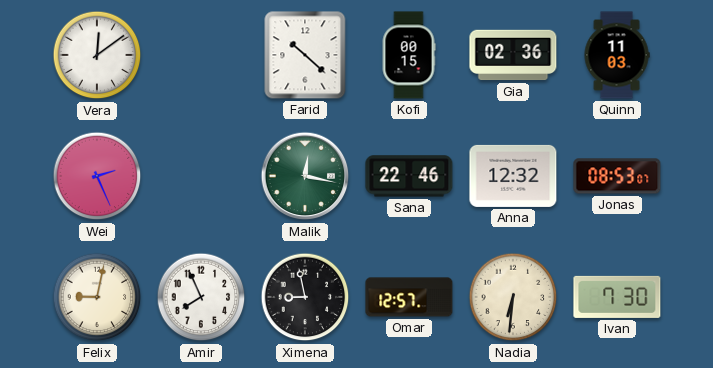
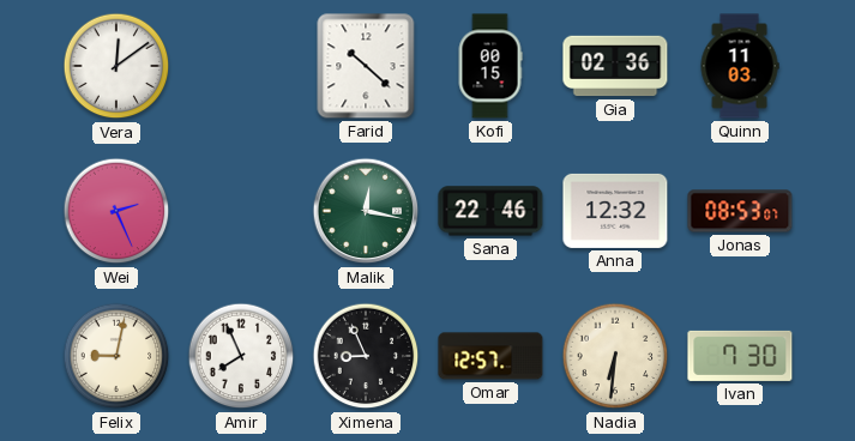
Ximena: 8:58 -> 8:56
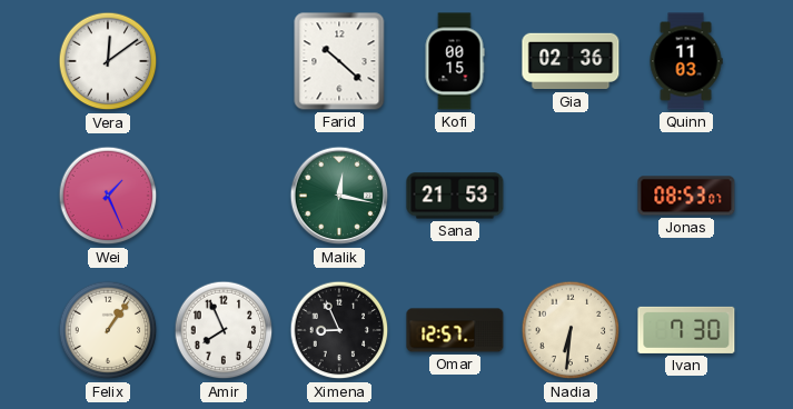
Wei: 2:26 -> 1:26
Sana: 22:46 -> 21:53
Anna: 12:32 -> none
Felix: 9:02 -> 1:06
